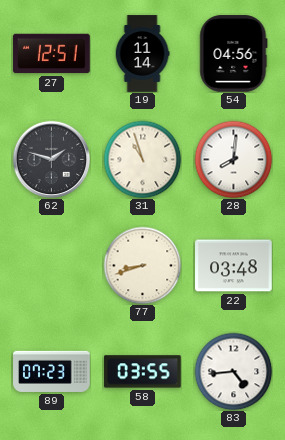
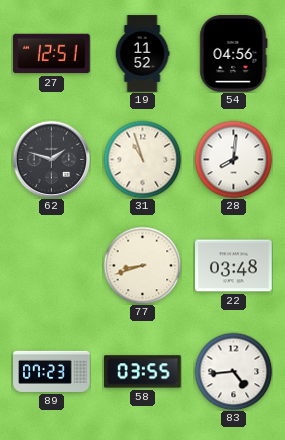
19: 11:14 -> 11:52
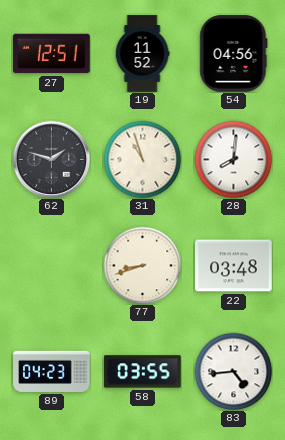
89: 07:23 -> 04:23
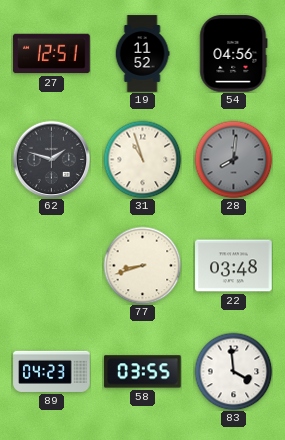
28 dial: white -> grey
83: 4:44 -> 3:59
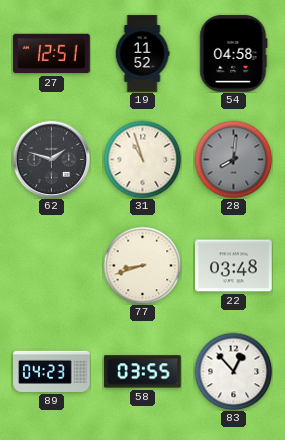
54: 04:56 -> 04:58
83: 3:59 -> 12:53
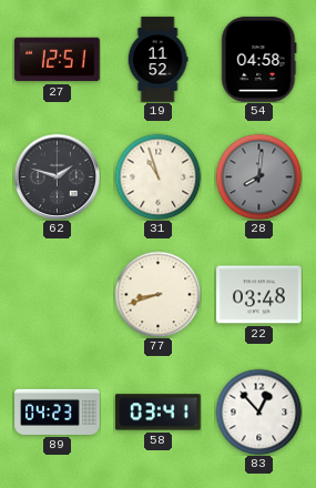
58: 03:55 -> 03:41
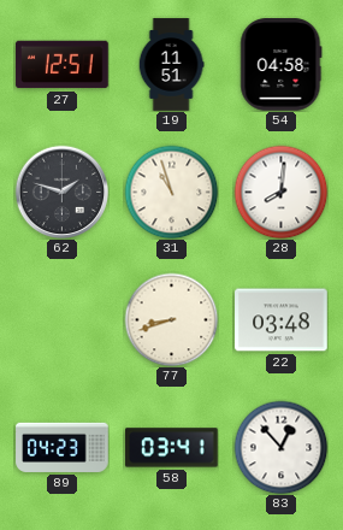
19: 11:52 -> 11:51
28 dial: grey -> white
